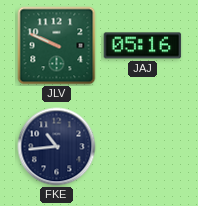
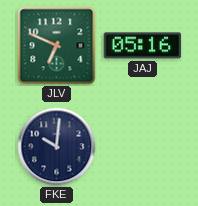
JLV: 9:49 -> 6:49
FKE: 10:44 -> 10:01
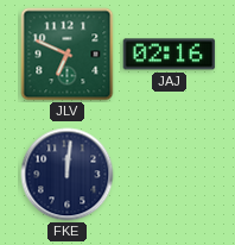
JAJ: 05:16 -> 02:16
FKE: 10:01 -> 12:01
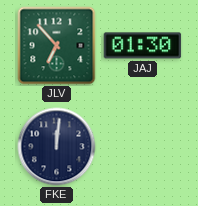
JLV: 6:49 -> 6:53
JAJ: 02:16 -> 01:30
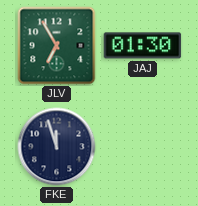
JLV: 6:53 -> 6:55
FKE: 12:01 -> 11:57
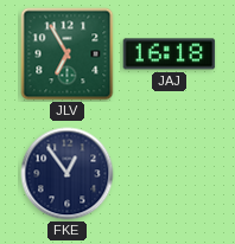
JAJ: 01:30 -> 16:18
FKE: 11:57 -> 12:54
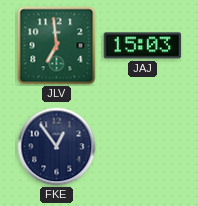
JLV: 6:55 -> 6:59
JAJ: 16:18 -> 15:03
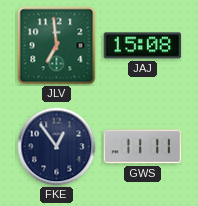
JAJ: 15:03 -> 15:08
GWS: none -> 11:11
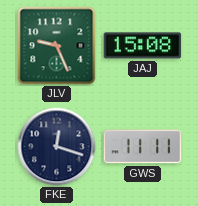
JLV: 6:59 -> 9:26
FKE: 12:54 -> 12:18
